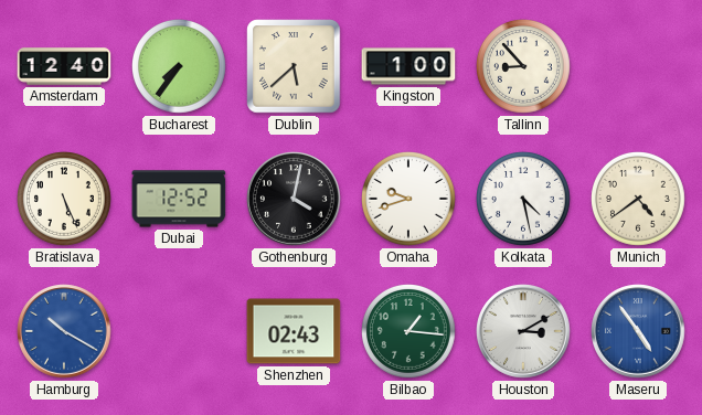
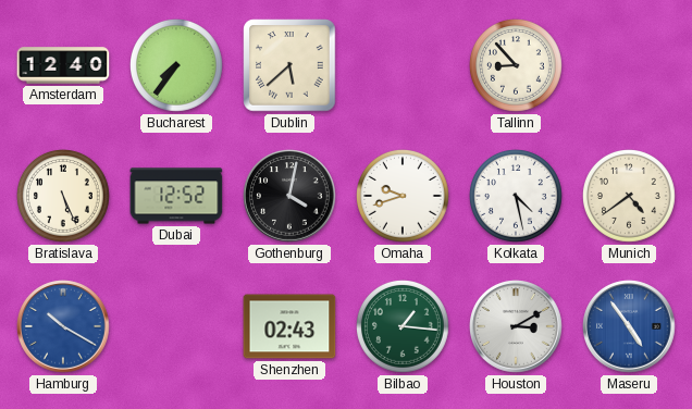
Kingston: 1:00 -> none
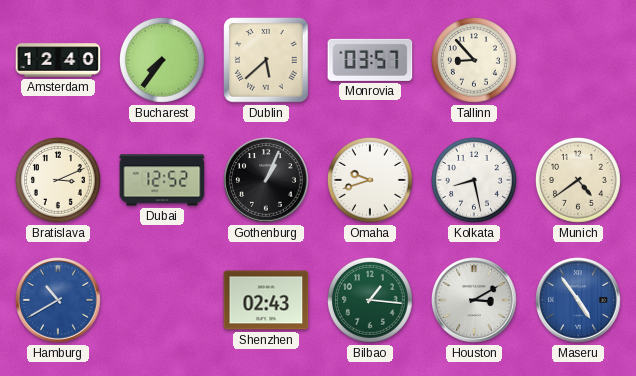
Monrovia: none -> 03:57
Bratislava: 5:26 -> 3:11
Gothenburg: 4:02 -> 1:04
Kolkata: 4:28 -> 8:28
Hamburg: 10:20 -> 10:40
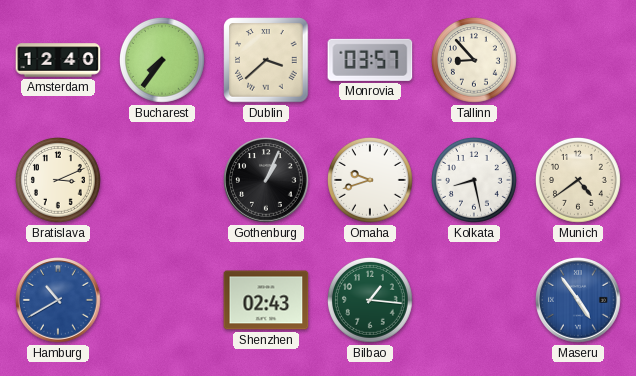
Dublin: 5:38 -> 3:38
Dubai: 12:52 -> none
Houston: 3:10 -> none
